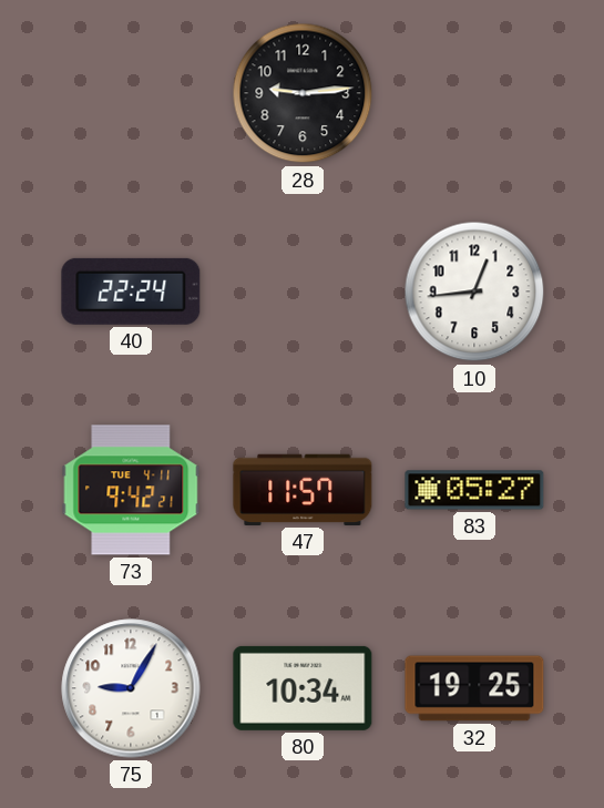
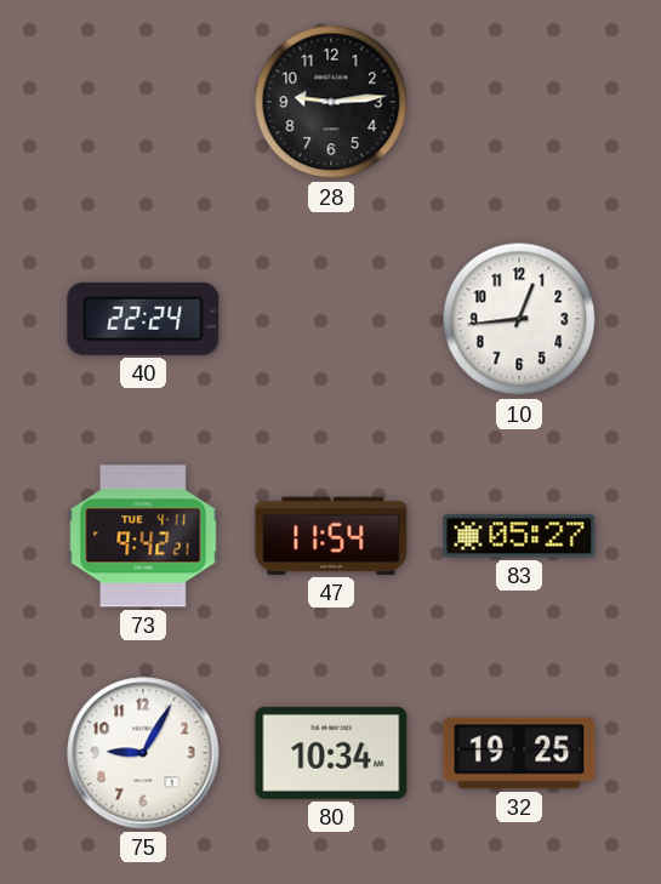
47: 11:57 -> 11:54
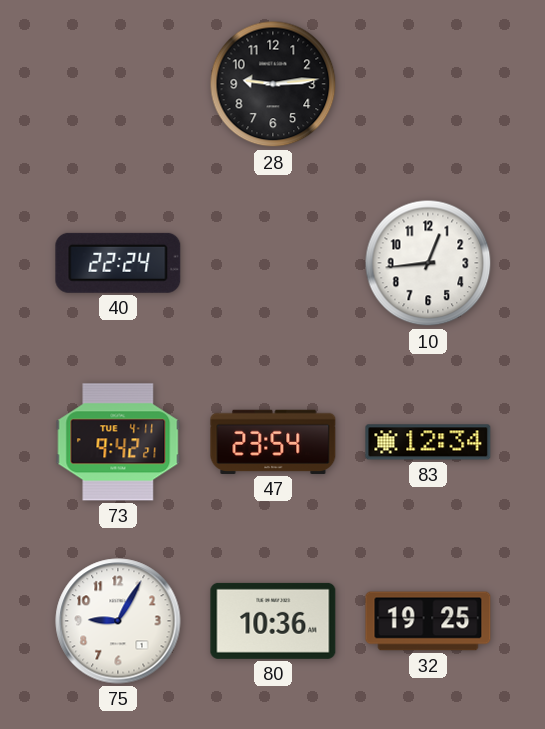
47: 11:54 -> 23:54
83: 05:27 -> 12:34
80: 10:34 -> 10:36
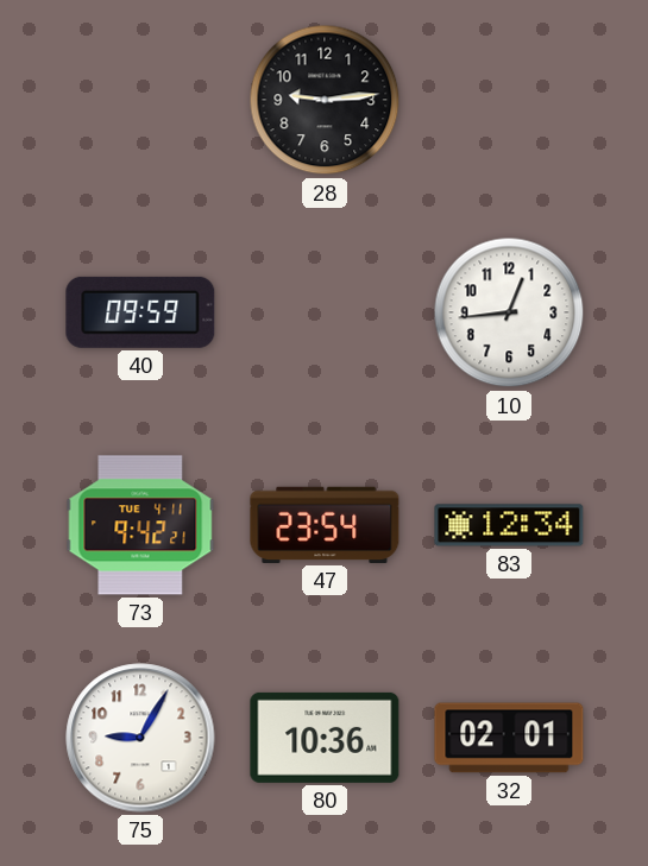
40: 22:24 -> 09:59
32: 19:25 -> 02:01
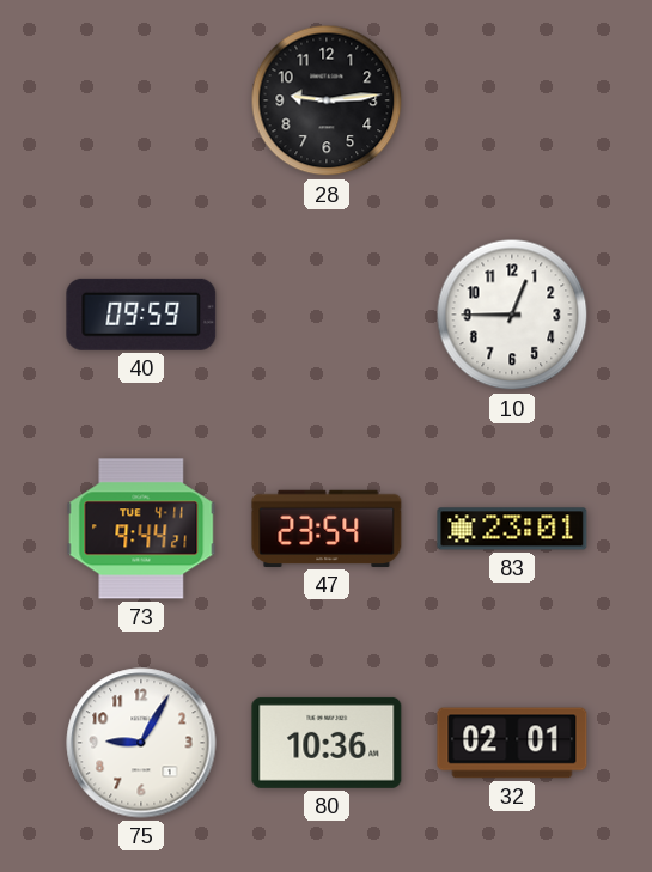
10: 12:44 -> 12:45
73: 9:42 -> 9:44
83: 12:34 -> 23:01
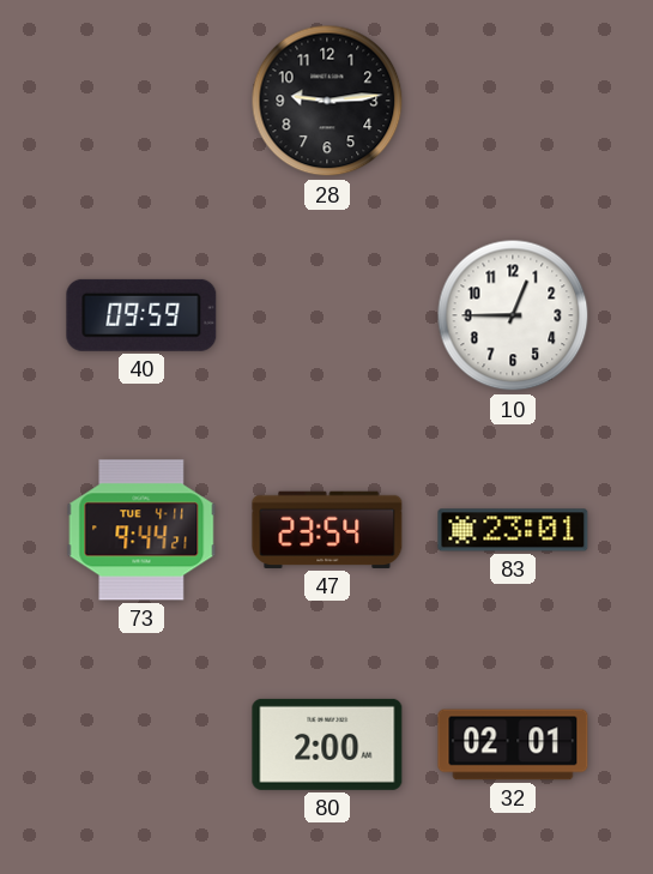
75: 9:05 -> none
80: 10:36 -> 2:00
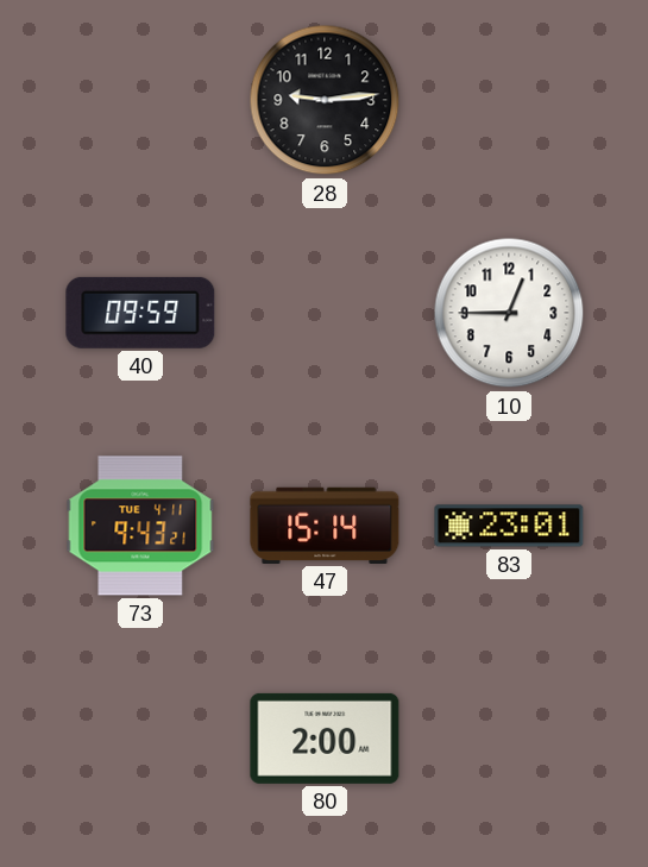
73: 9:44 -> 9:43
47: 23:54 -> 15:14
32: 02:01 -> none
